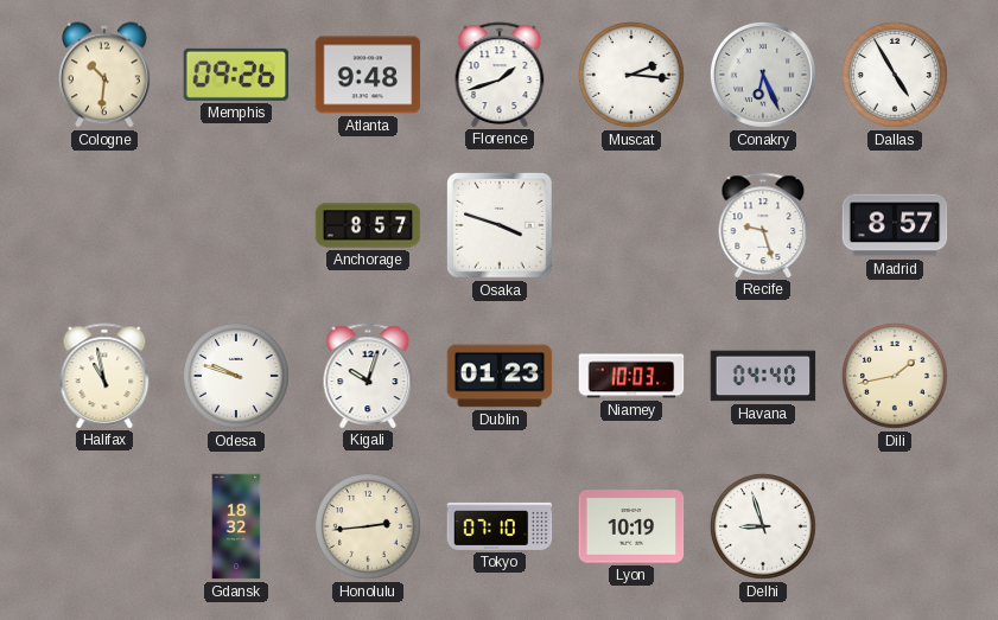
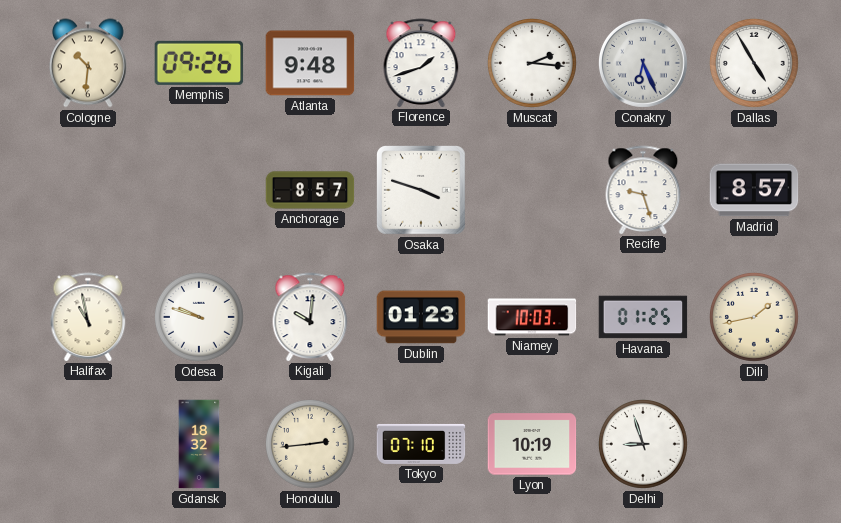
Kigali: 10:03 -> 10:01
Havana: 04:40 -> 01:25
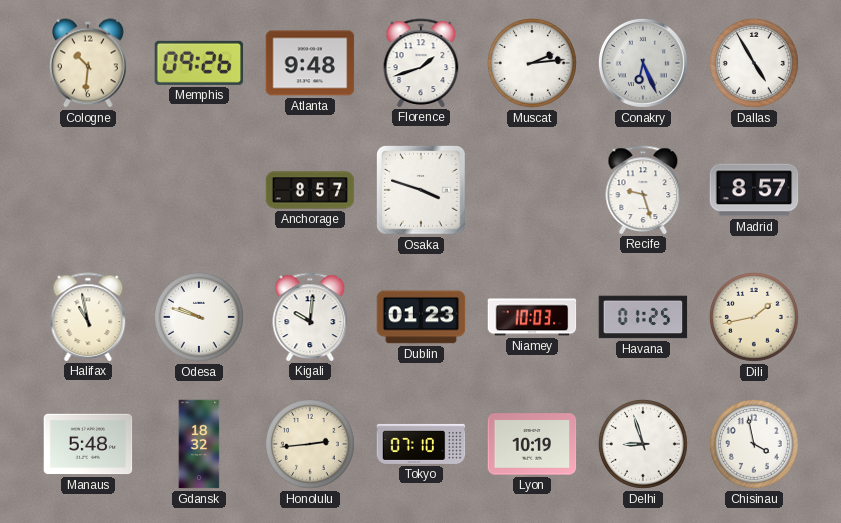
Muscat: 2:16 -> 2:14
Manaus: none -> 5:48
Chisinau: none -> 3:58
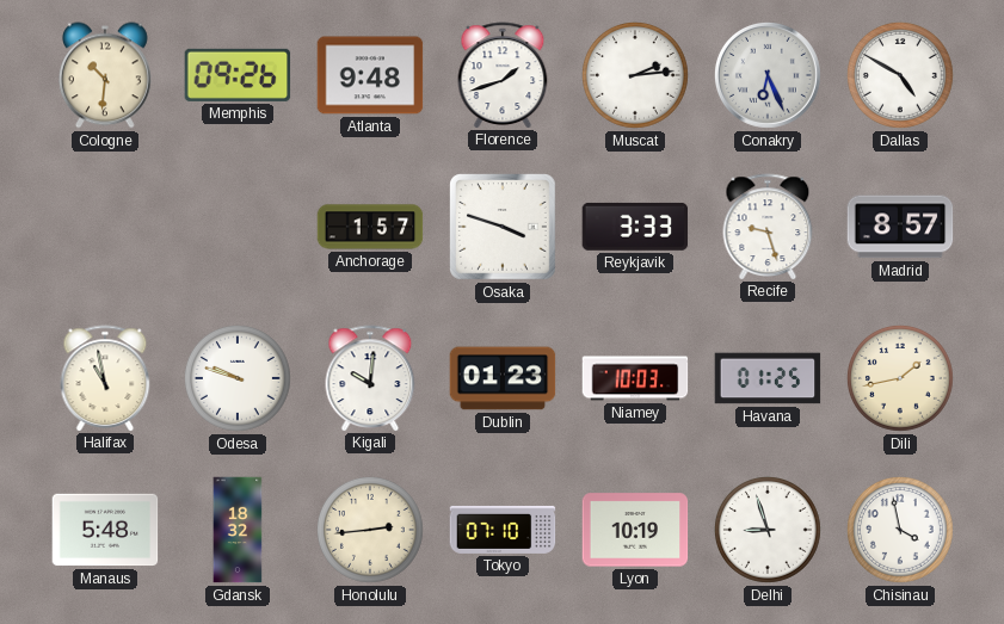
Dallas: 4:55 -> 4:50
Anchorage: 8:57 -> 1:57
Reykjavik: none -> 3:33
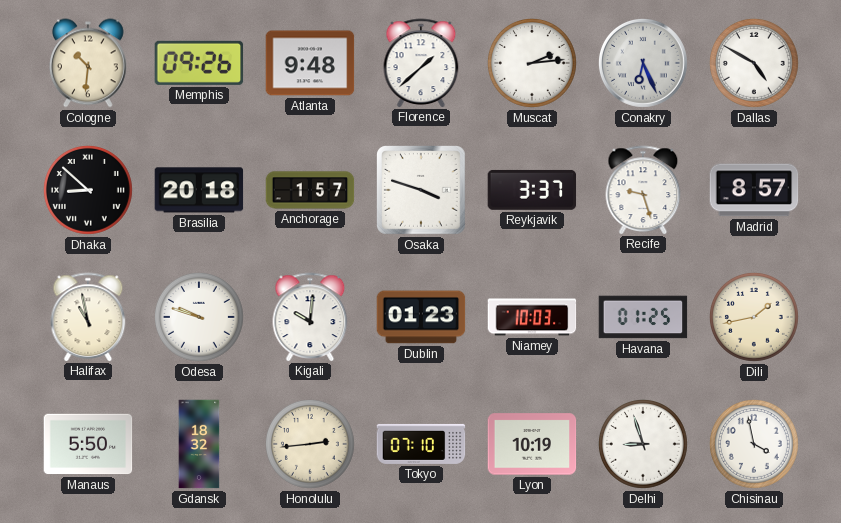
Florence: 1:42 -> 1:38
Dhaka: none -> 8:52
Brasilia: none -> 20:18
Reykjavik: 3:33 -> 3:37
Manaus: 5:48 -> 5:50
